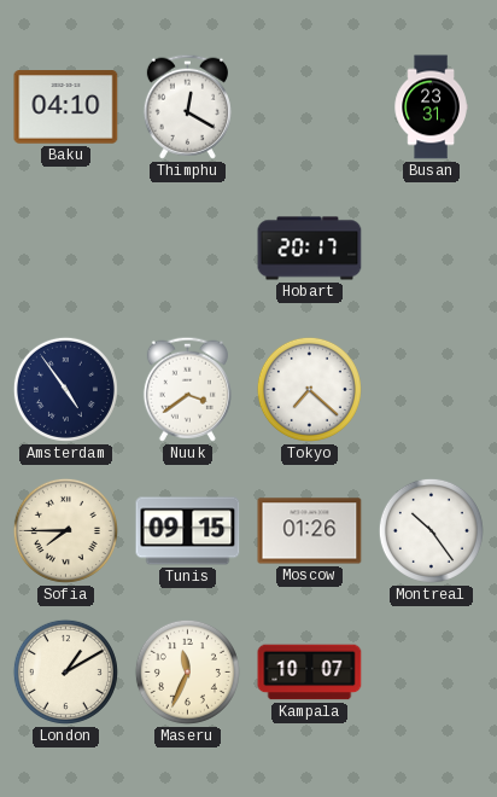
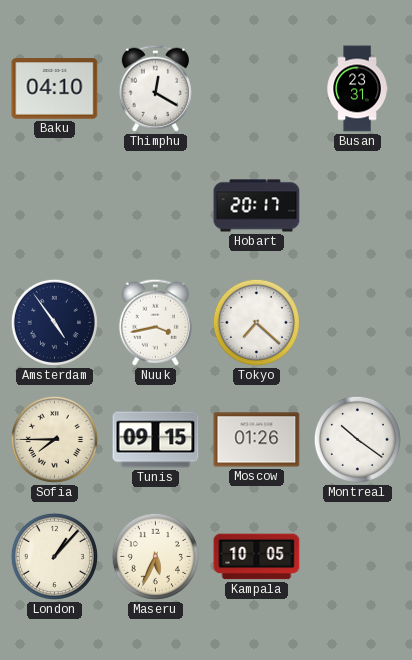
Nuuk: 3:39 -> 3:43
Montreal: 10:24 -> 10:21
London: 1:10 -> 1:07
Maseru: 11:34 -> 5:34
Kampala: 10:07 -> 10:05
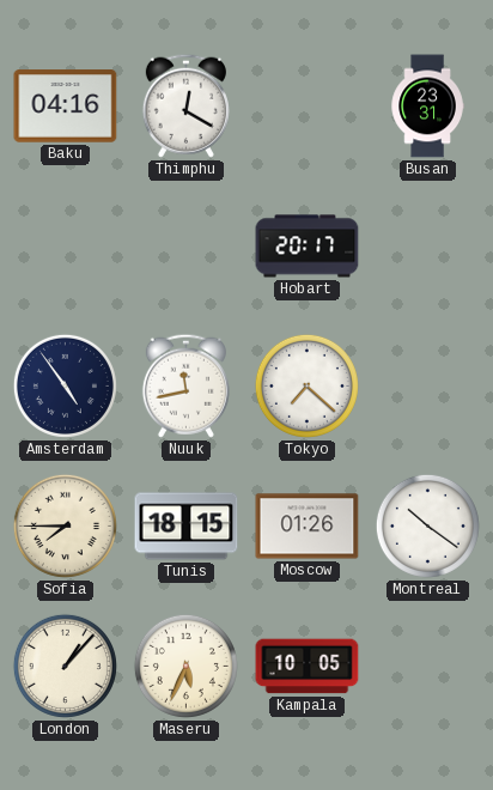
Baku: 04:10 -> 04:16
Nuuk: 3:43 -> 11:43
Tunis: 09:15 -> 18:15
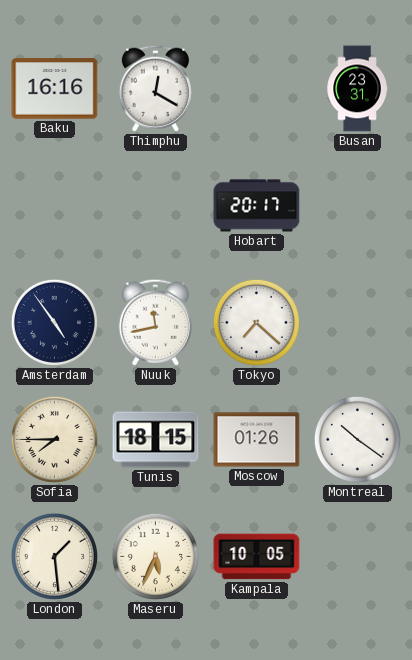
Baku: 04:16 -> 16:16
London: 1:07 -> 1:29
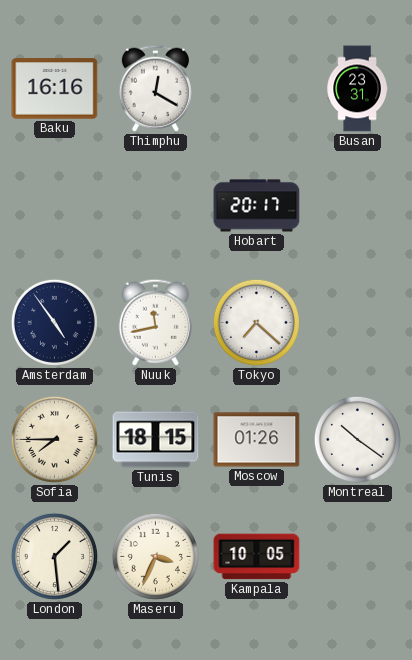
Maseru: 5:34 -> 3:34
